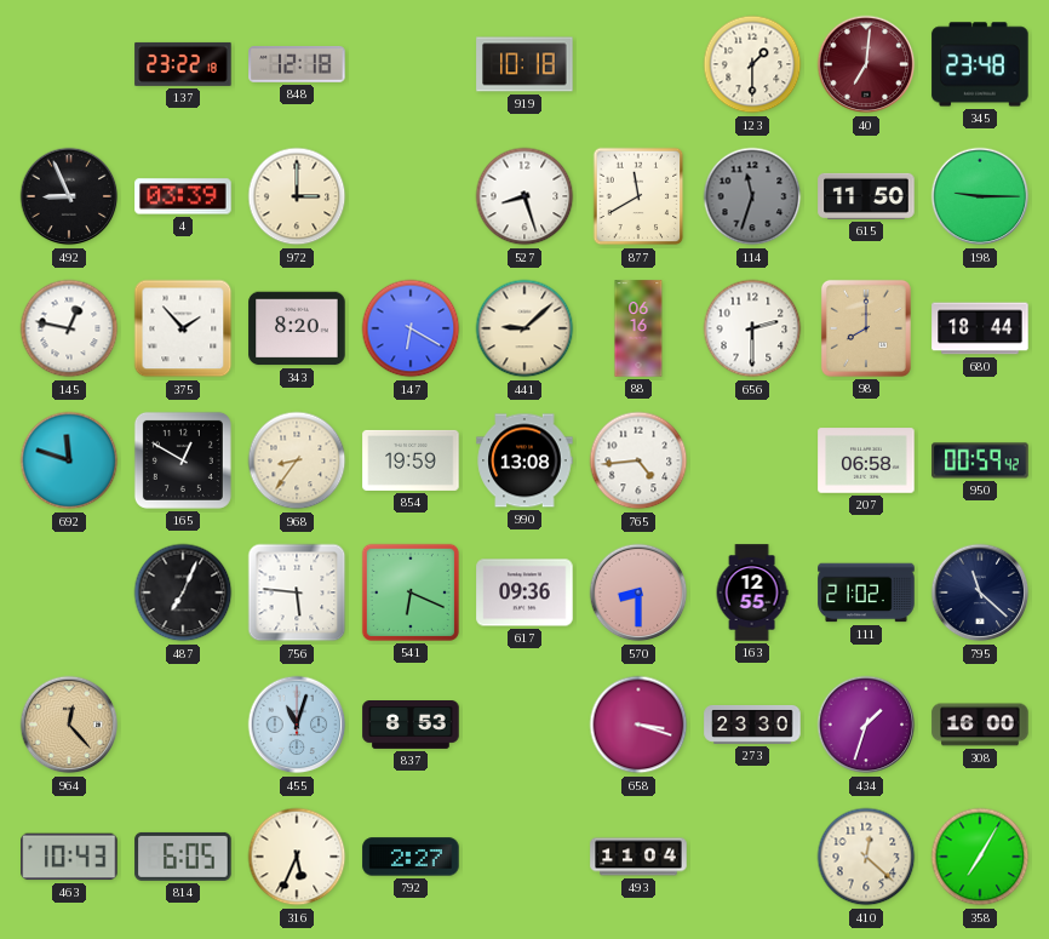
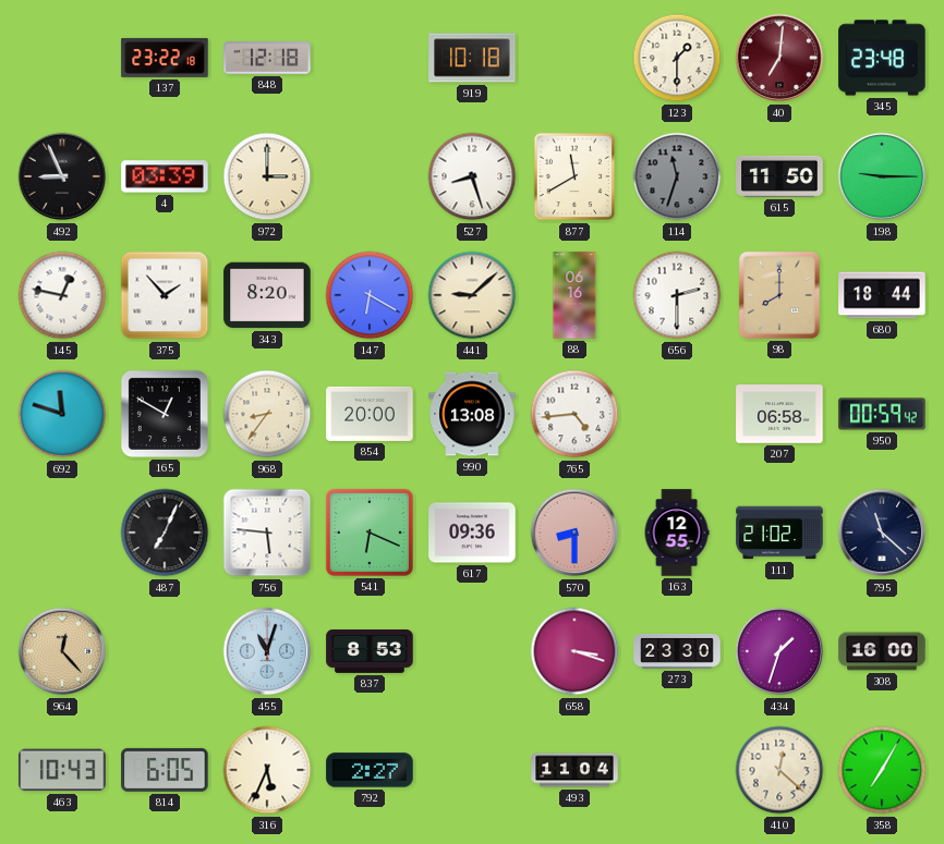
854: 19:59 -> 20:00
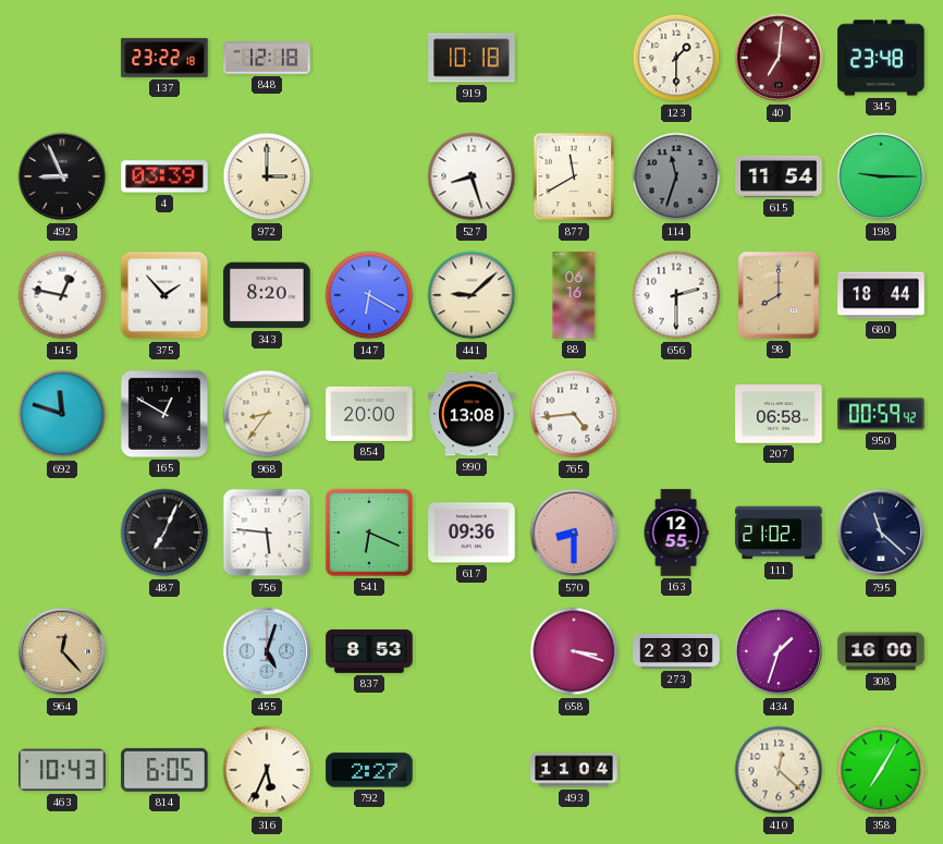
615: 11:50 -> 11:54
455: 11:03 -> 5:03
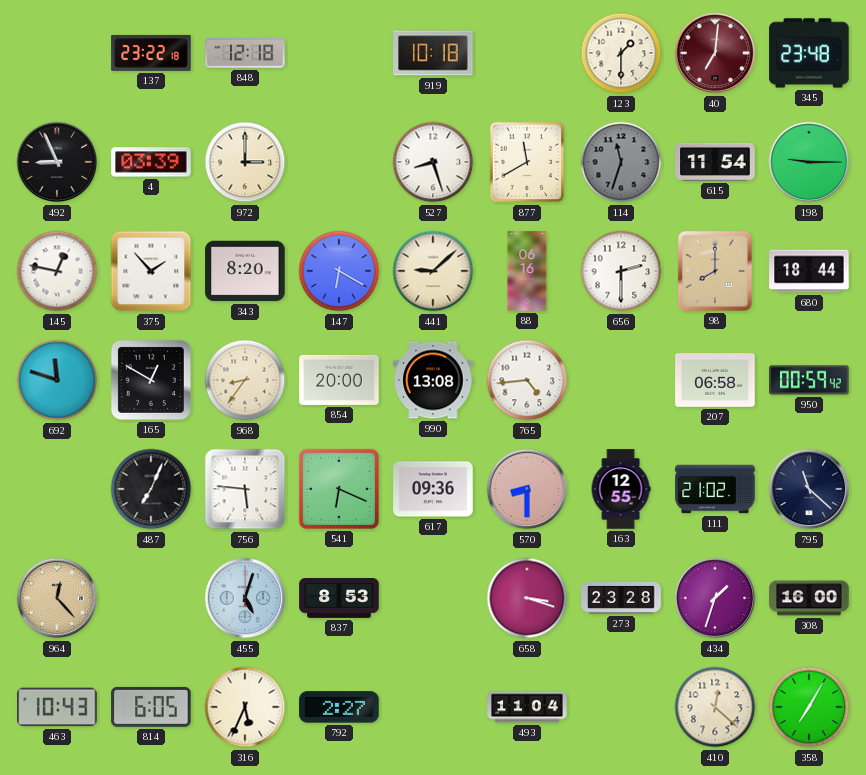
273: 23:30 -> 23:28
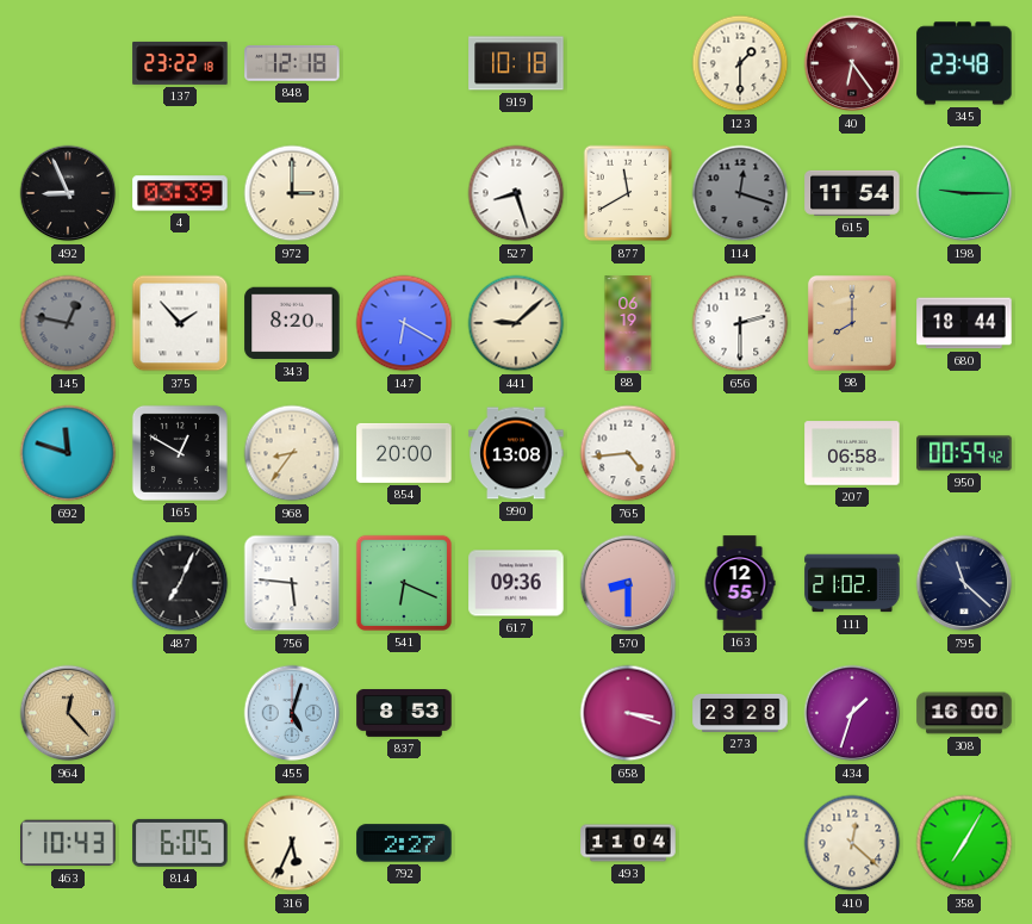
40: 7:01 -> 6:24
114: 11:33 -> 12:18
145 dial: white -> grey
88: 06:16 -> 06:19
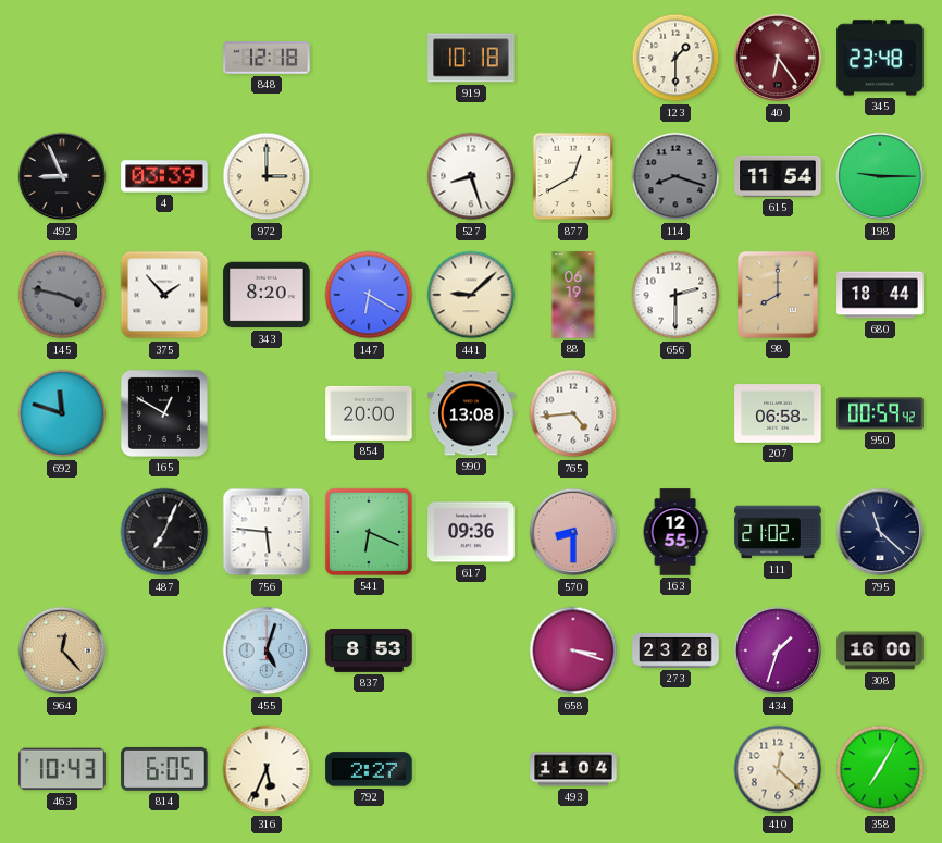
137: 23:22 -> none
877: 11:40 -> 12:40
114: 12:18 -> 8:18
145: 12:47 -> 3:47
968: 8:36 -> none
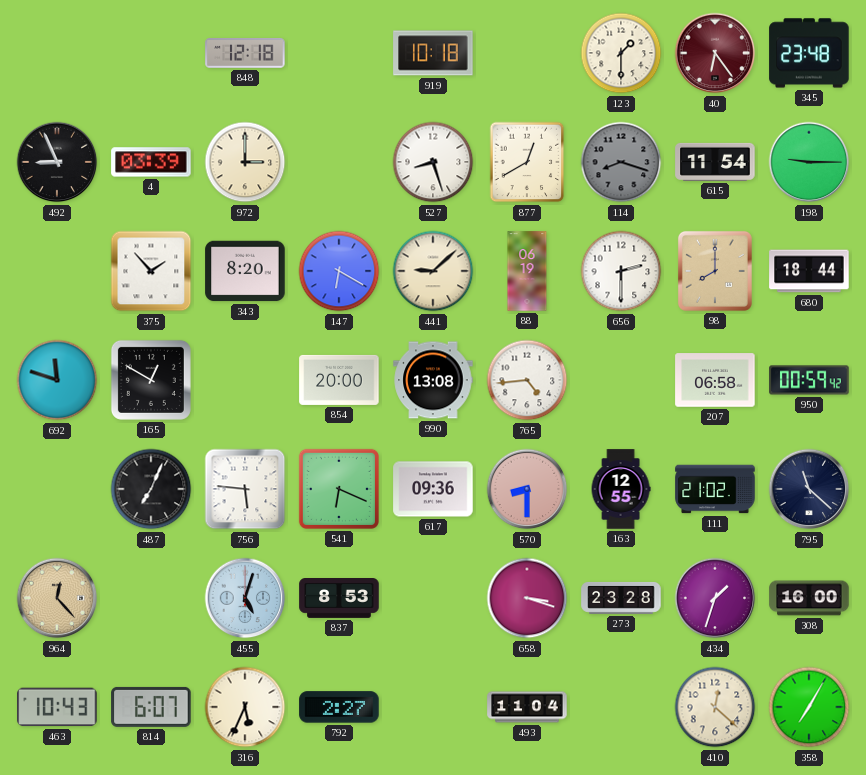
145: 3:47 -> none
814: 6:05 -> 6:07
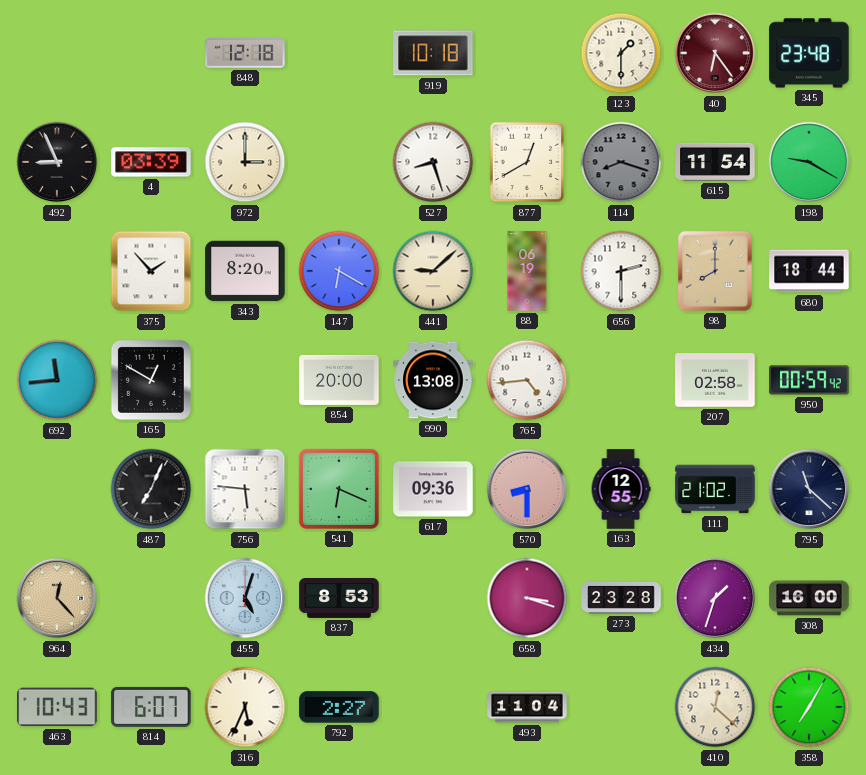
198: 9:15 -> 9:20
692: 11:48 -> 11:44
207: 06:58 -> 02:58
